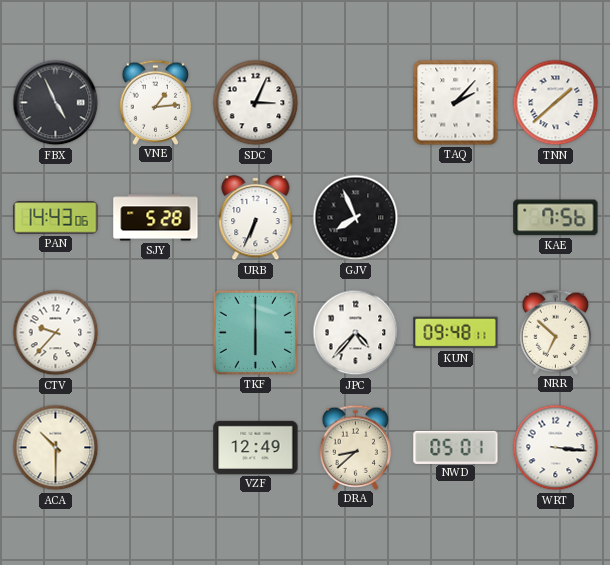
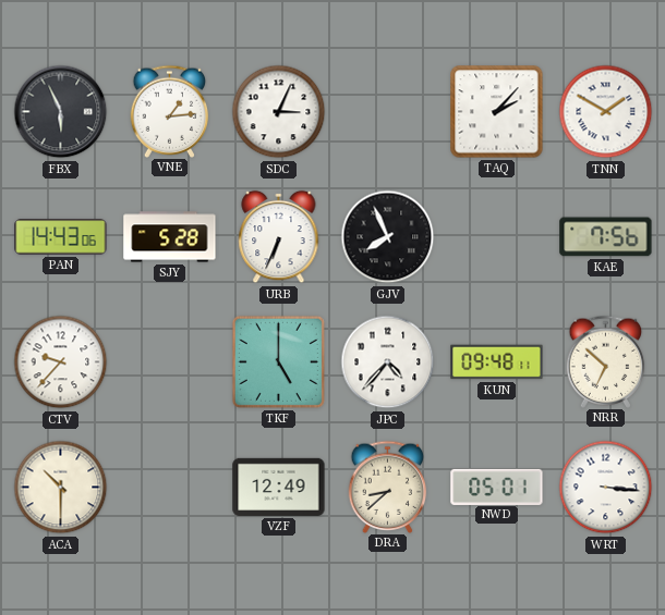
FBX: 4:56 -> 5:56
TNN: 1:38 -> 1:50
TKF: 6:00 -> 5:00
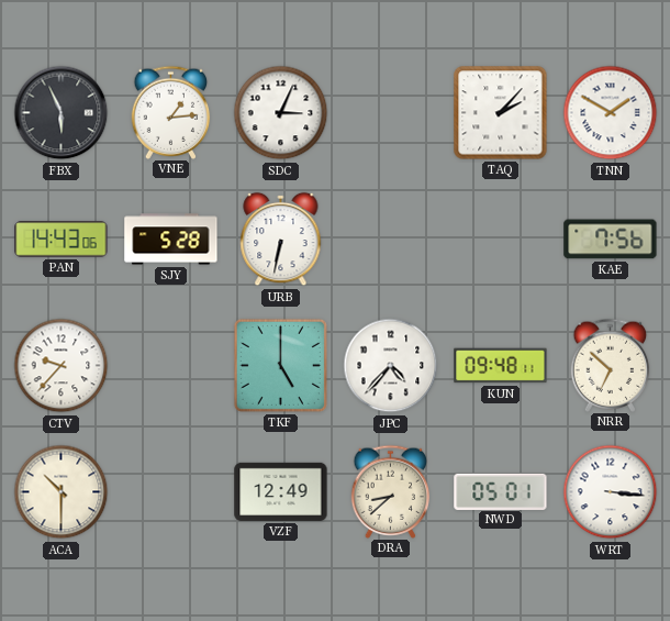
URB: 6:34 -> 6:32
GJV: 7:56 -> none
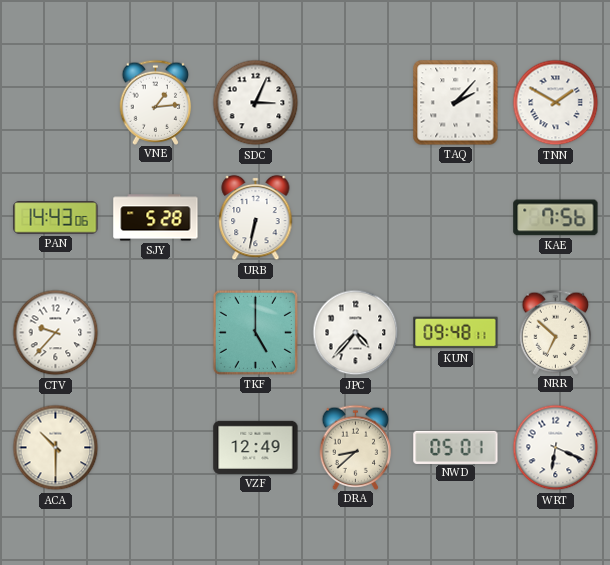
FBX: 5:56 -> none
WRT: 3:16 -> 6:19
